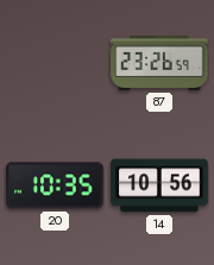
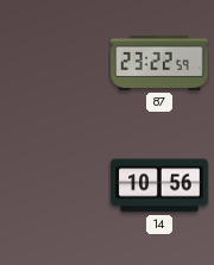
87: 23:26 -> 23:22
20: 10:35 -> none
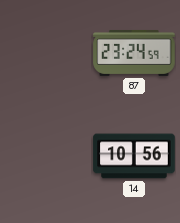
87: 23:22 -> 23:24
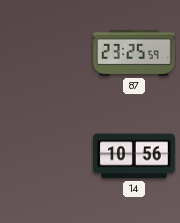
87: 23:24 -> 23:25
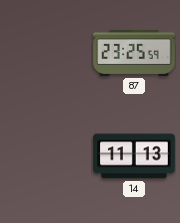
14: 10:56 -> 11:13
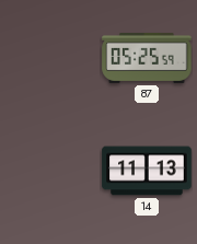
87: 23:25 -> 05:25
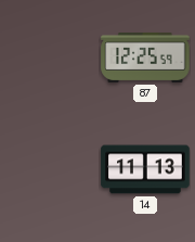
87: 05:25 -> 12:25
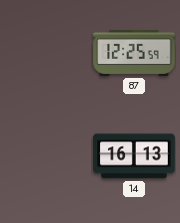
14: 11:13 -> 16:13
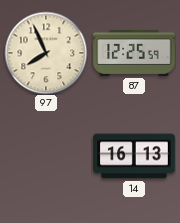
97: none -> 7:56
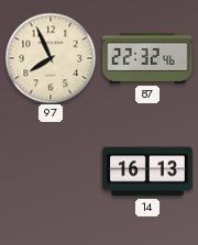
87: 12:25 -> 22:32
